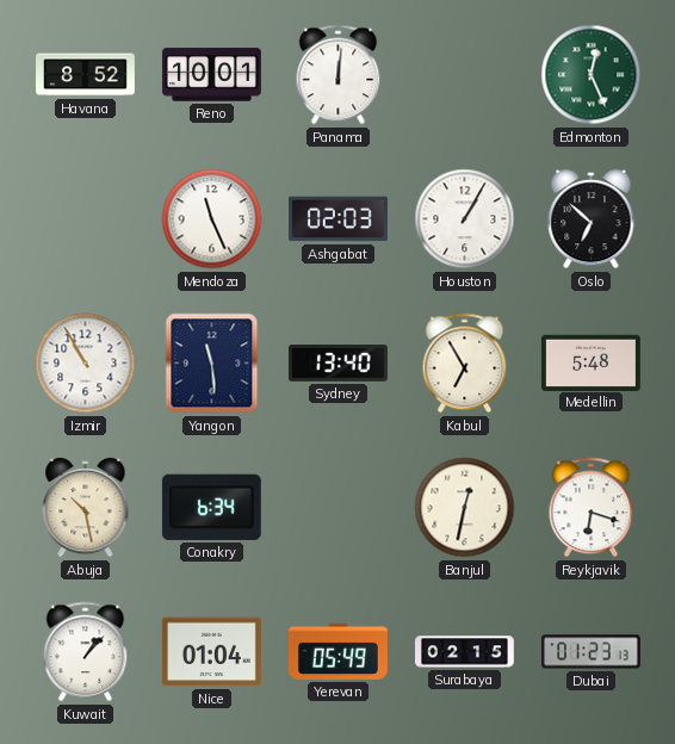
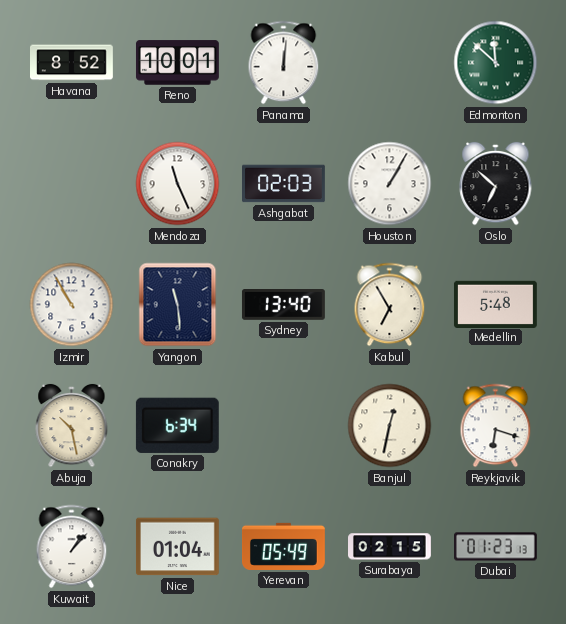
Edmonton: 12:26 -> 11:52
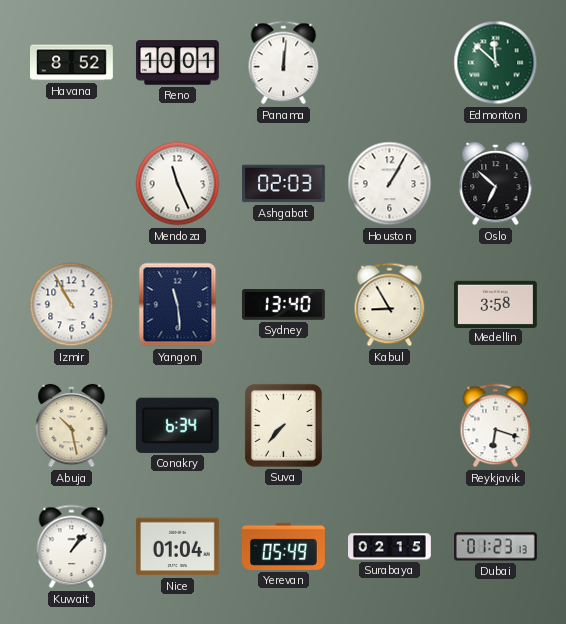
Kabul: 6:55 -> 8:55
Medellin: 5:48 -> 3:58
Suva: none -> 7:37
Banjul: 12:32 -> none
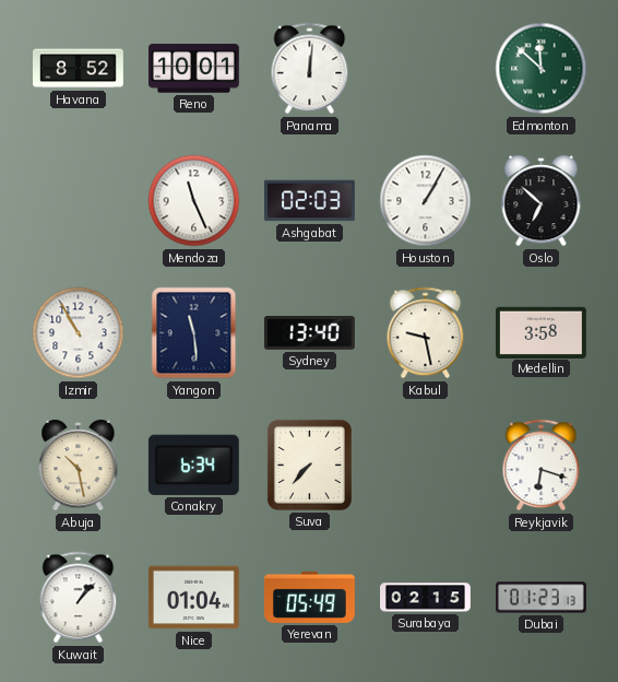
Kabul: 8:55 -> 9:28
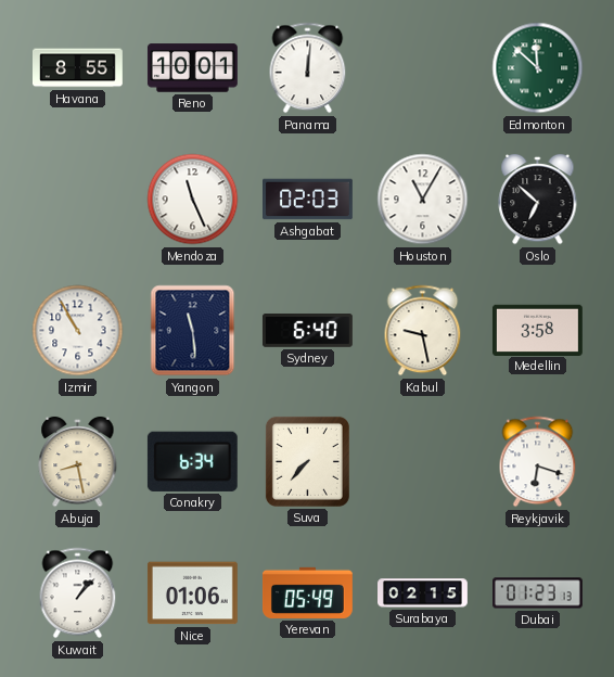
Havana: 8:52 -> 8:55
Houston: 1:05 -> 11:05
Sydney: 13:40 -> 6:40
Abuja: 10:28 -> 8:28
Nice: 01:04 -> 01:06
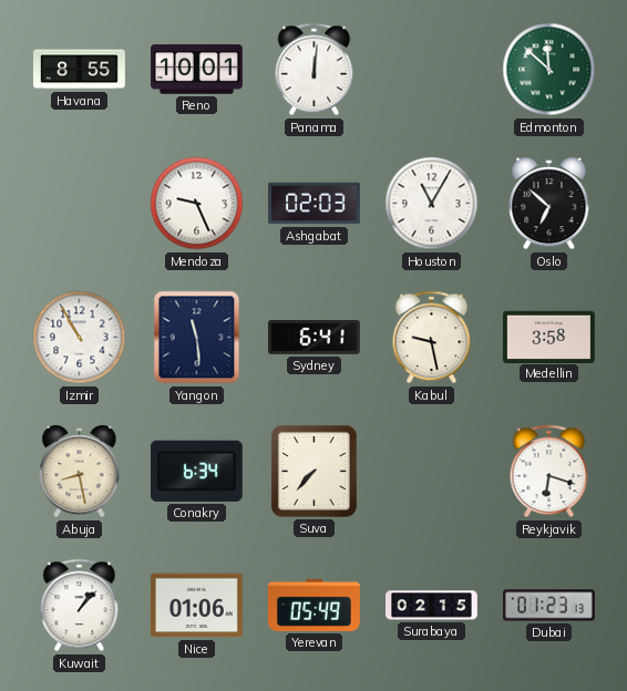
Mendoza: 11:26 -> 9:26
Sydney: 6:40 -> 6:41
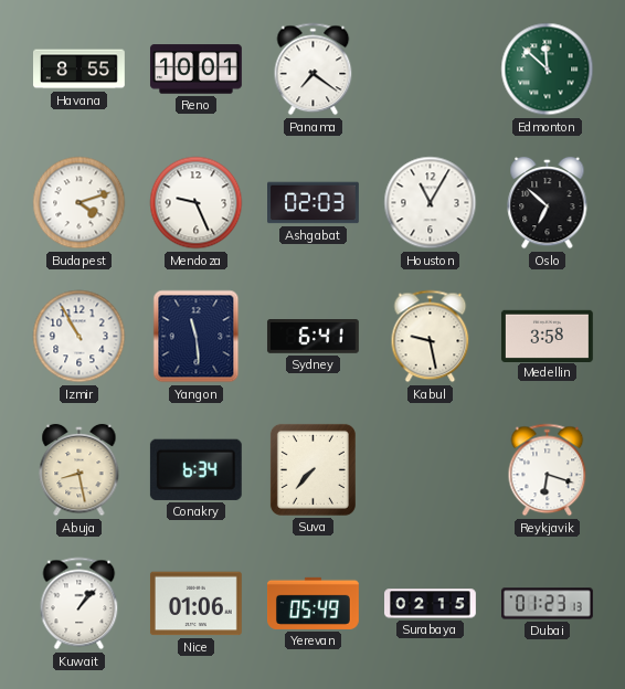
Panama: 12:01 -> 7:21
Budapest: none -> 4:12
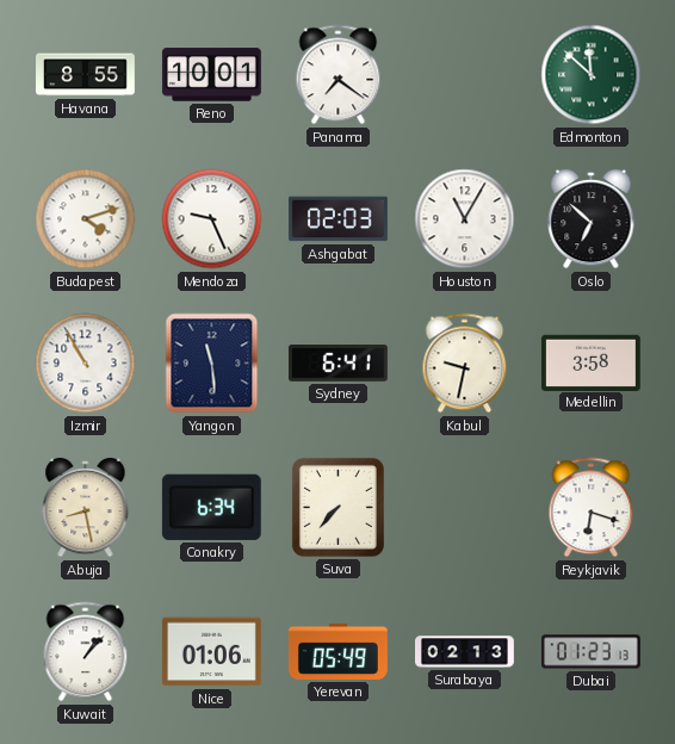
Kabul: 9:28 -> 9:32
Surabaya: 02:15 -> 02:13
